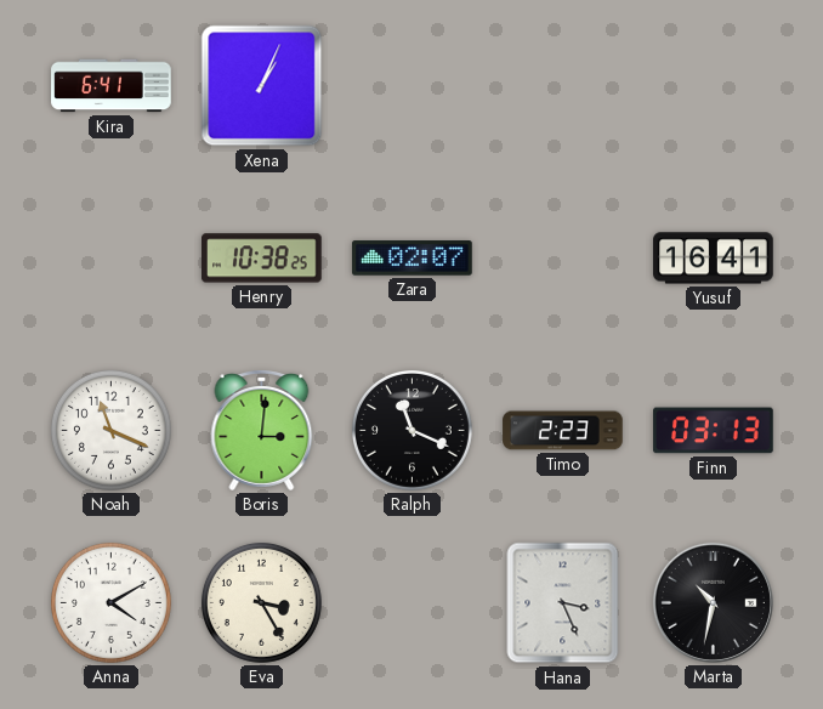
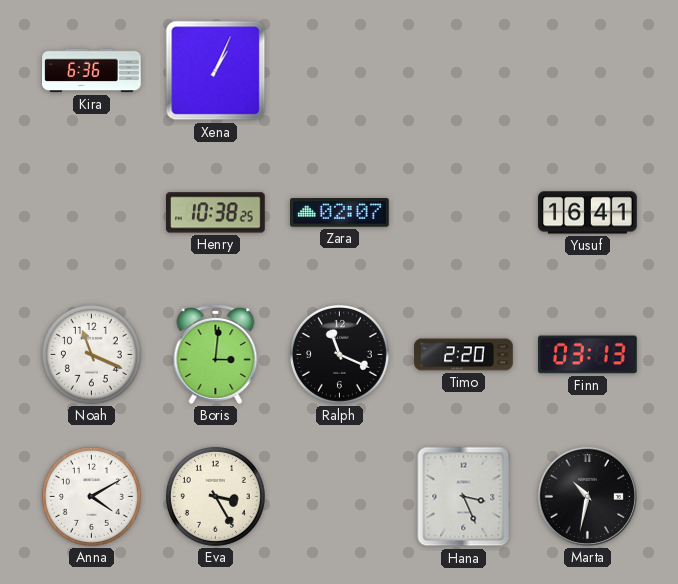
Kira: 6:41 -> 6:36
Timo: 2:23 -> 2:20
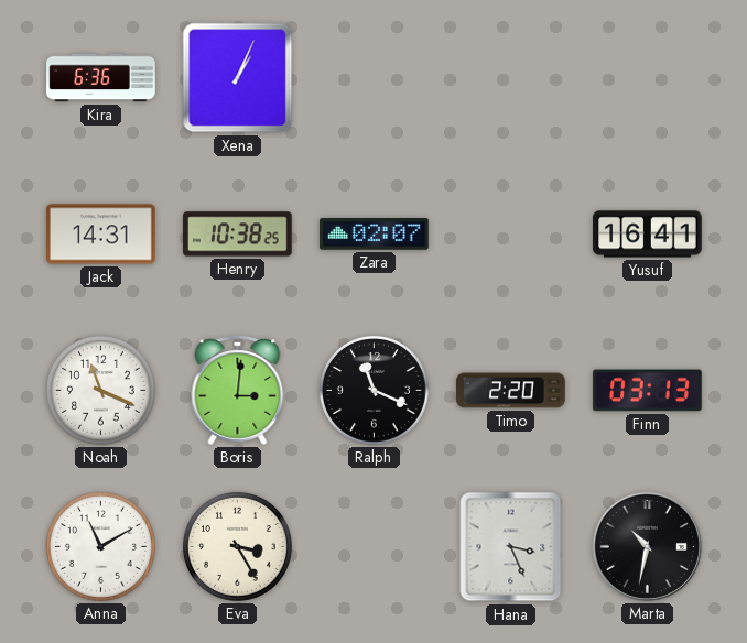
Jack: none -> 14:31
Anna: 4:10 -> 11:10
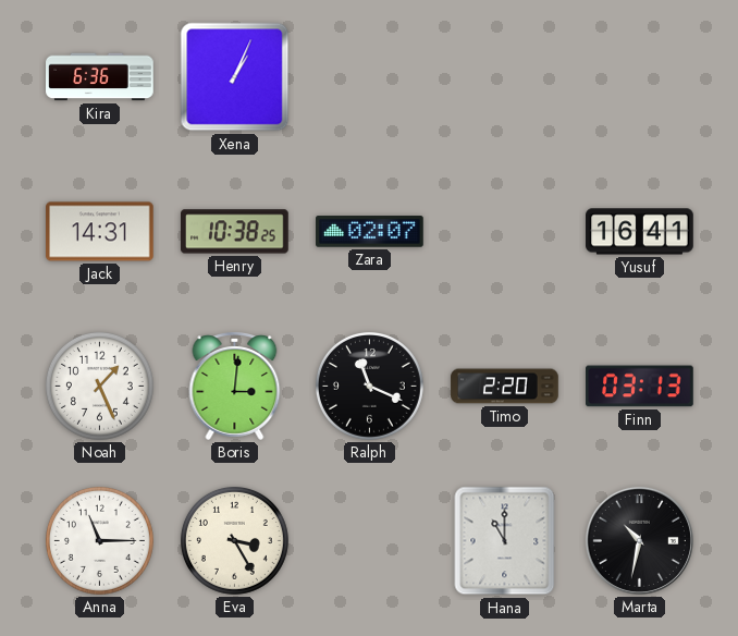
Noah: 11:19 -> 1:26
Anna: 11:10 -> 11:15
Hana: 3:26 -> 11:00
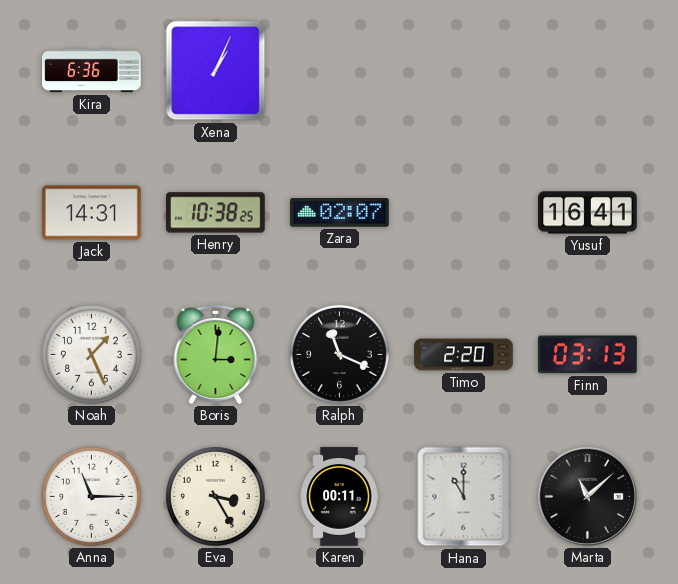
Karen: none -> 00:11
Marta: 10:32 -> 11:08
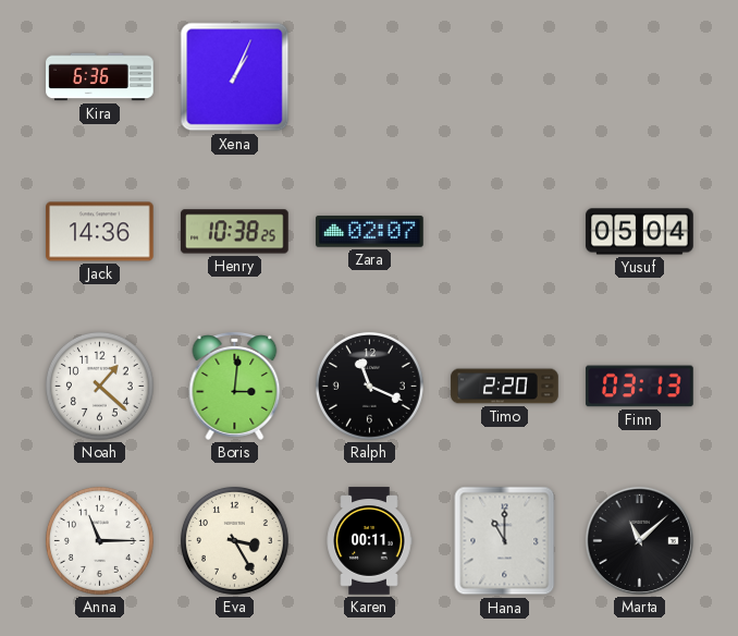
Jack: 14:31 -> 14:36
Yusuf: 16:41 -> 05:04
Noah: 1:26 -> 1:22
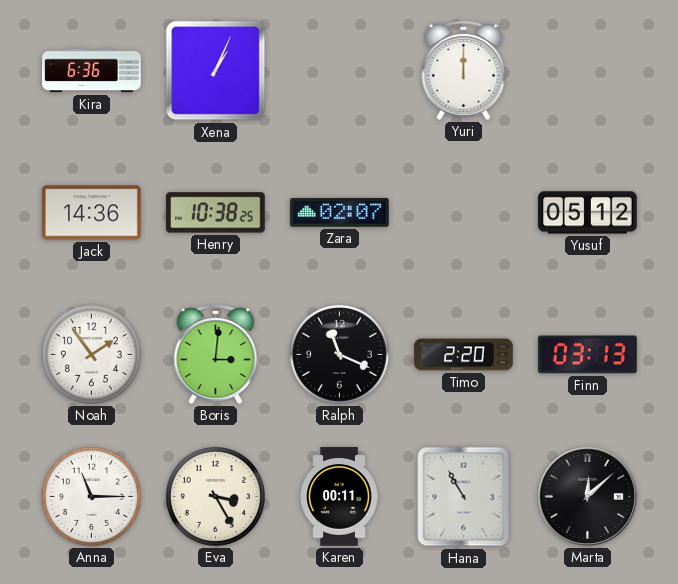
Yuri: none -> 12:00
Yusuf: 05:04 -> 05:12
Noah: 1:22 -> 1:54
Hana: 11:00 -> 10:55
Marta: 11:08 -> 12:08
